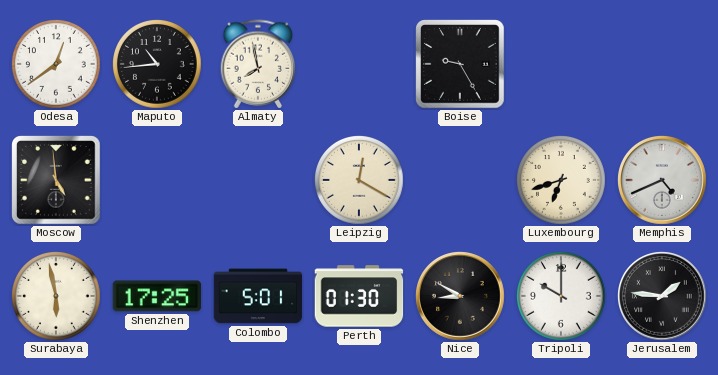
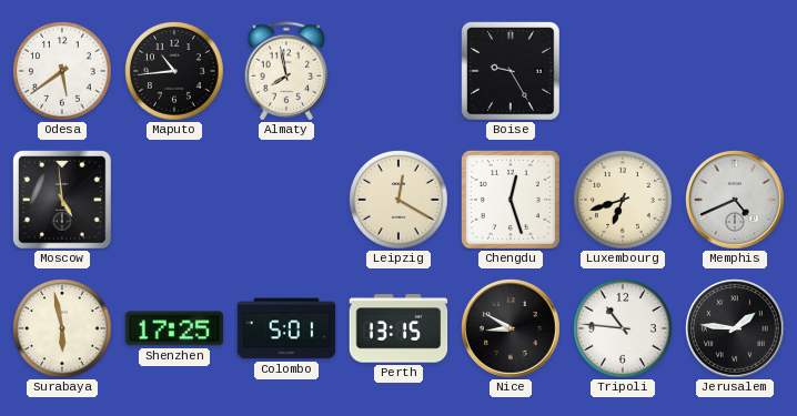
Odesa: 12:39 -> 5:39
Chengdu: none -> 12:27
Perth: 01:30 -> 13:15
Tripoli: 10:00 -> 10:46
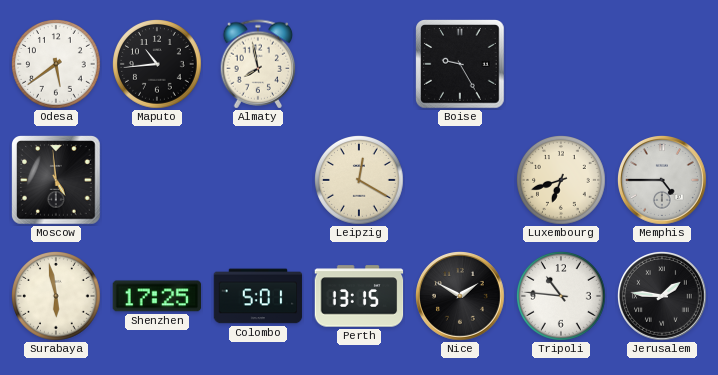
Chengdu: 12:27 -> none
Memphis: 4:41 -> 4:45
Nice: 8:50 -> 1:50
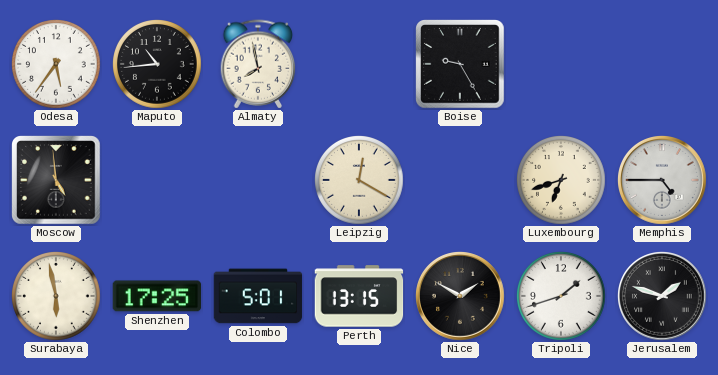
Odesa: 5:39 -> 5:36
Tripoli: 10:46 -> 1:42
Jerusalem: 1:46 -> 1:48
